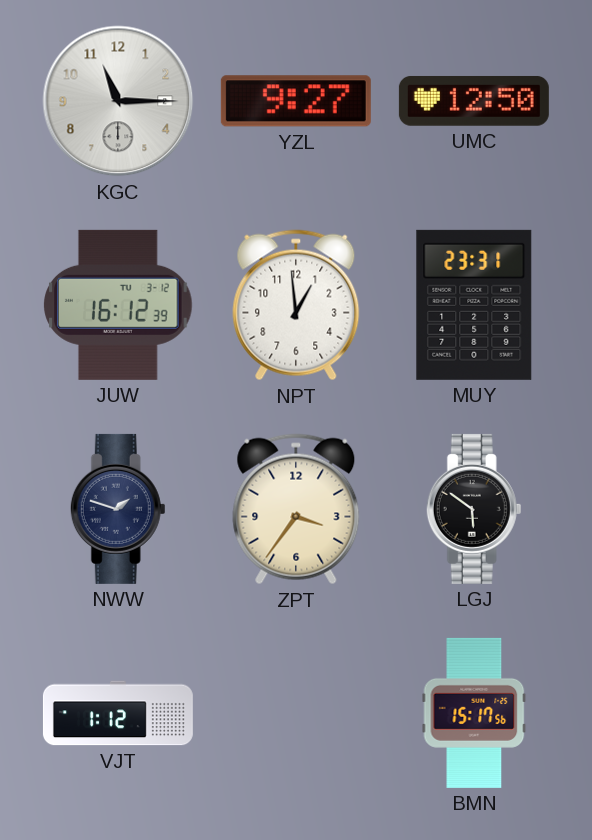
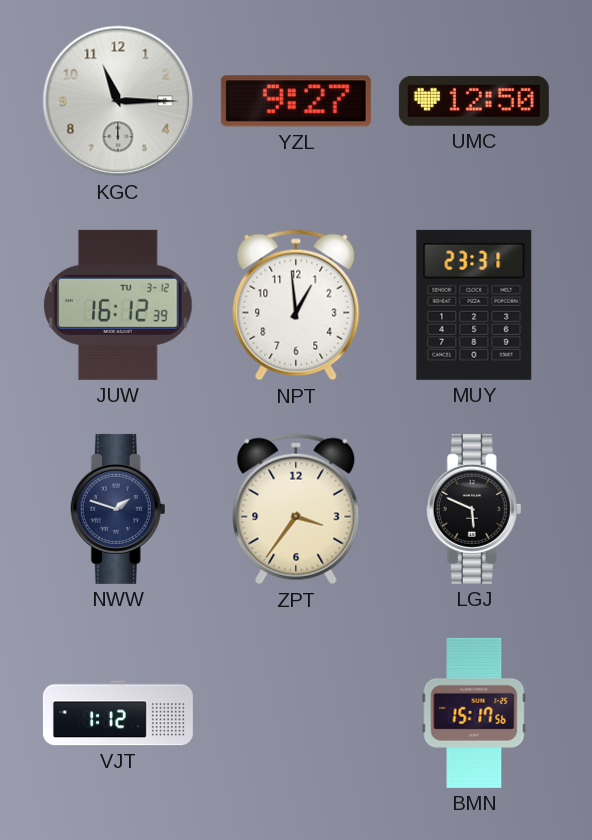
LGJ: 5:51 -> 5:49
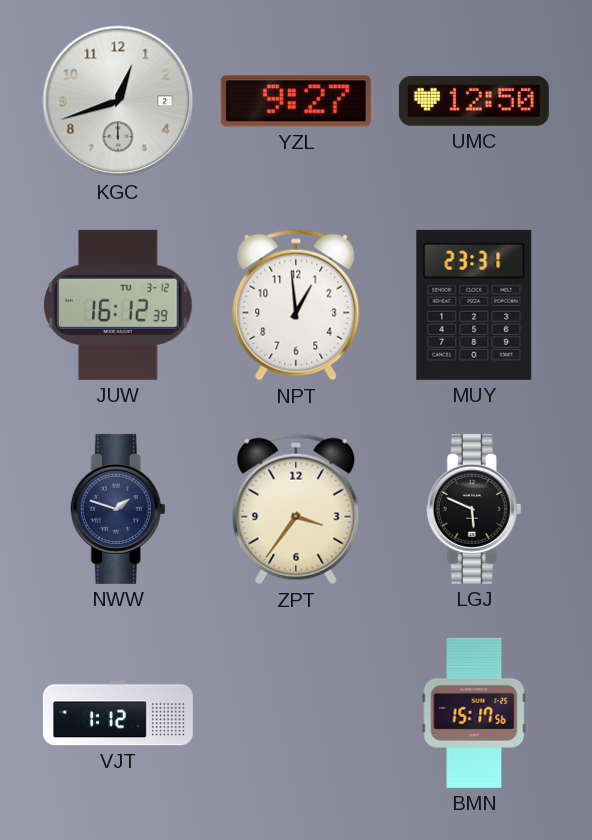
KGC: 11:15 -> 12:42
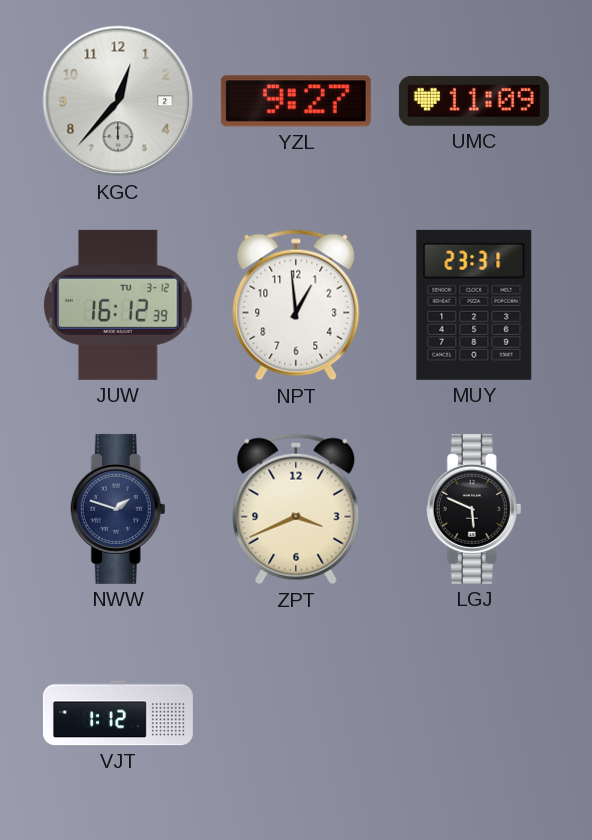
KGC: 12:42 -> 12:37
UMC: 12:50 -> 11:09
ZPT: 3:36 -> 3:41
BMN: 15:17 -> none
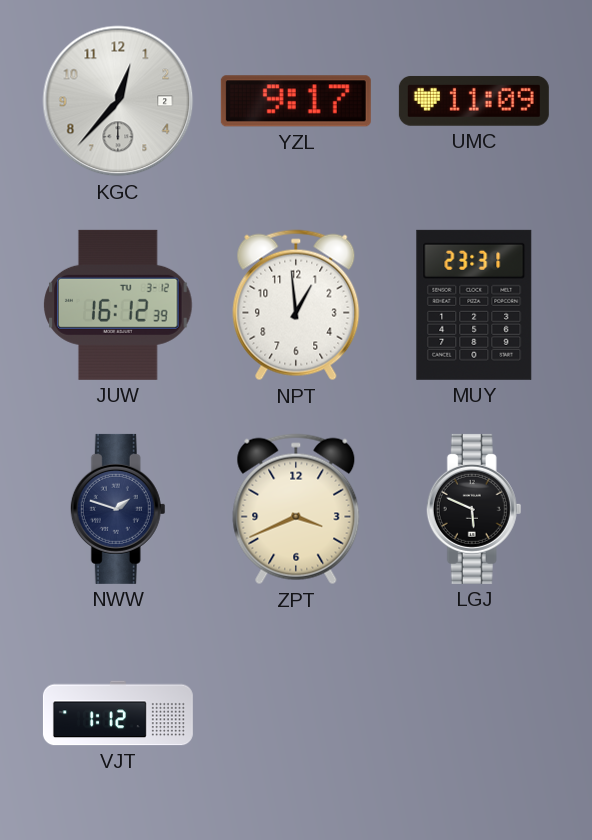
YZL: 9:27 -> 9:17
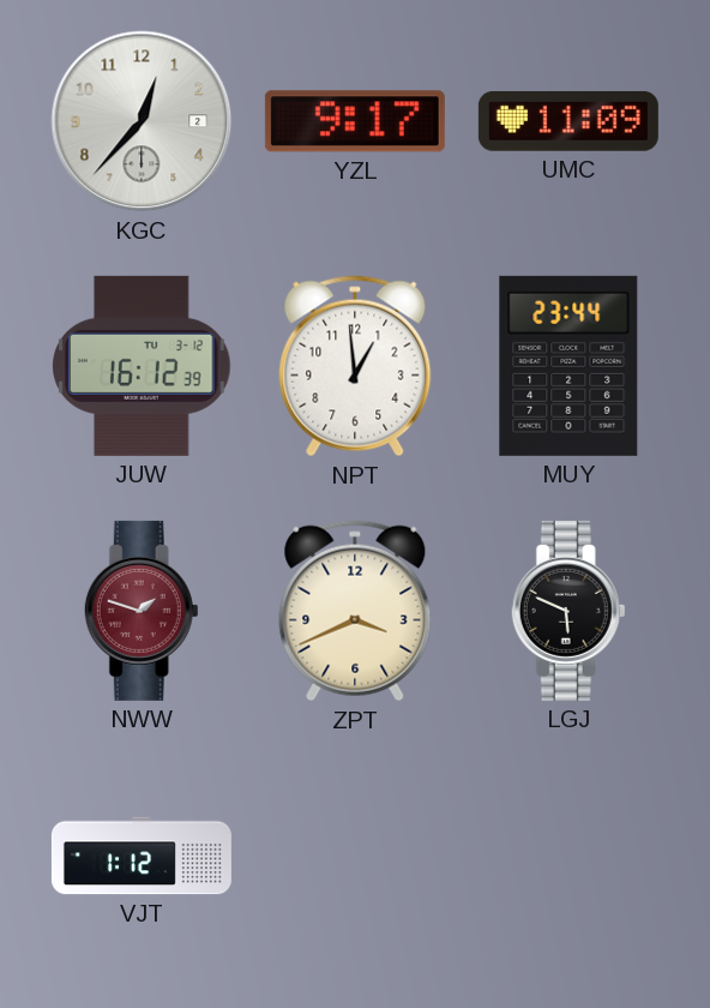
MUY: 23:31 -> 23:44
NWW dial: navy -> burgundy
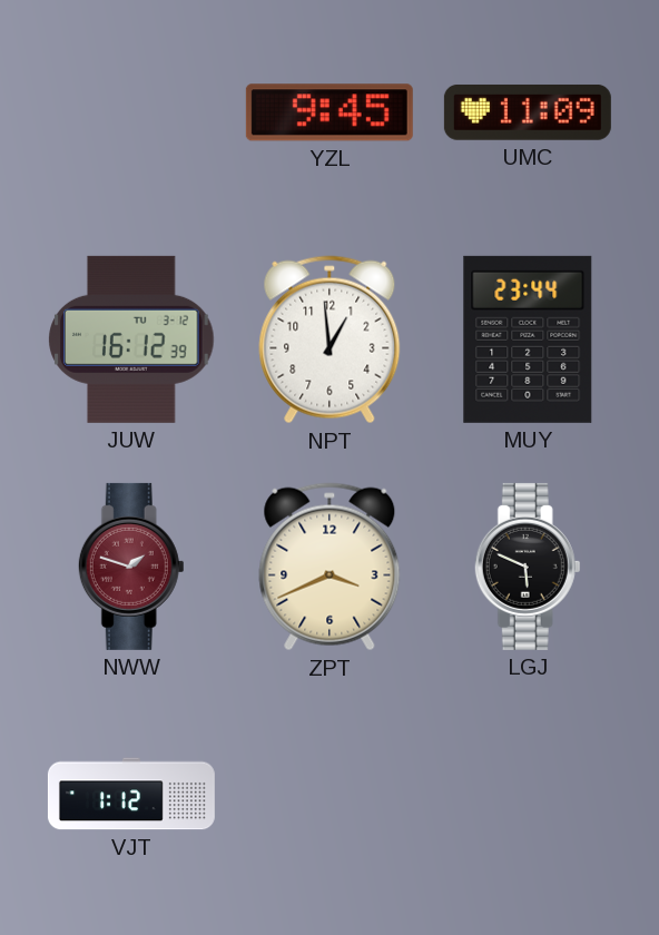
KGC: 12:37 -> none
YZL: 9:17 -> 9:45
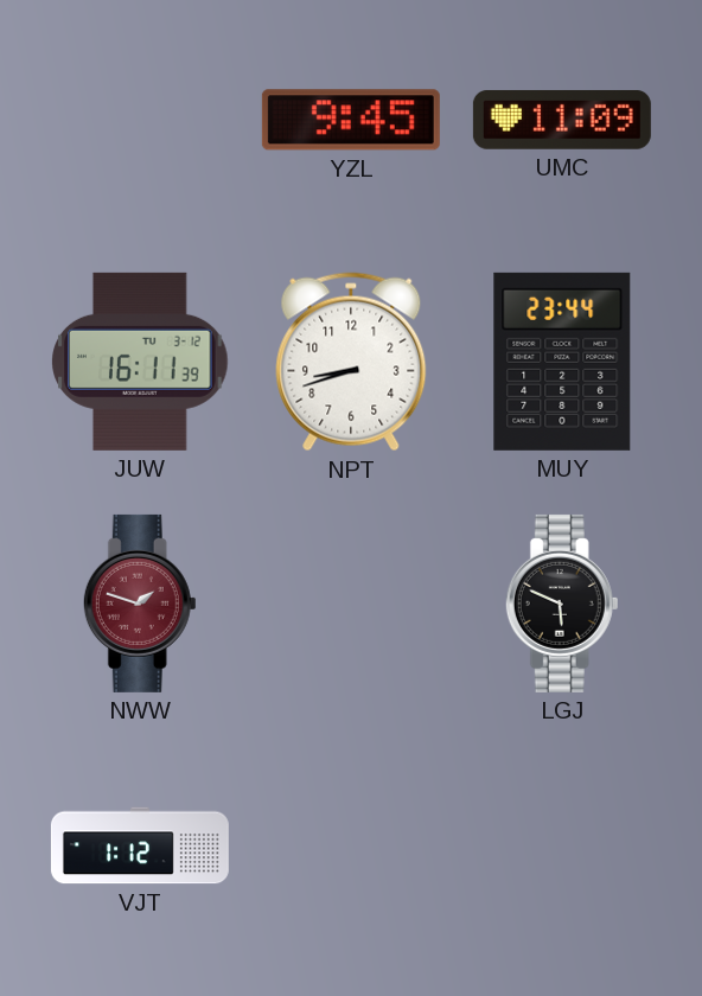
JUW: 16:12 -> 16:11
NPT: 12:59 -> 8:42
ZPT: 3:41 -> none
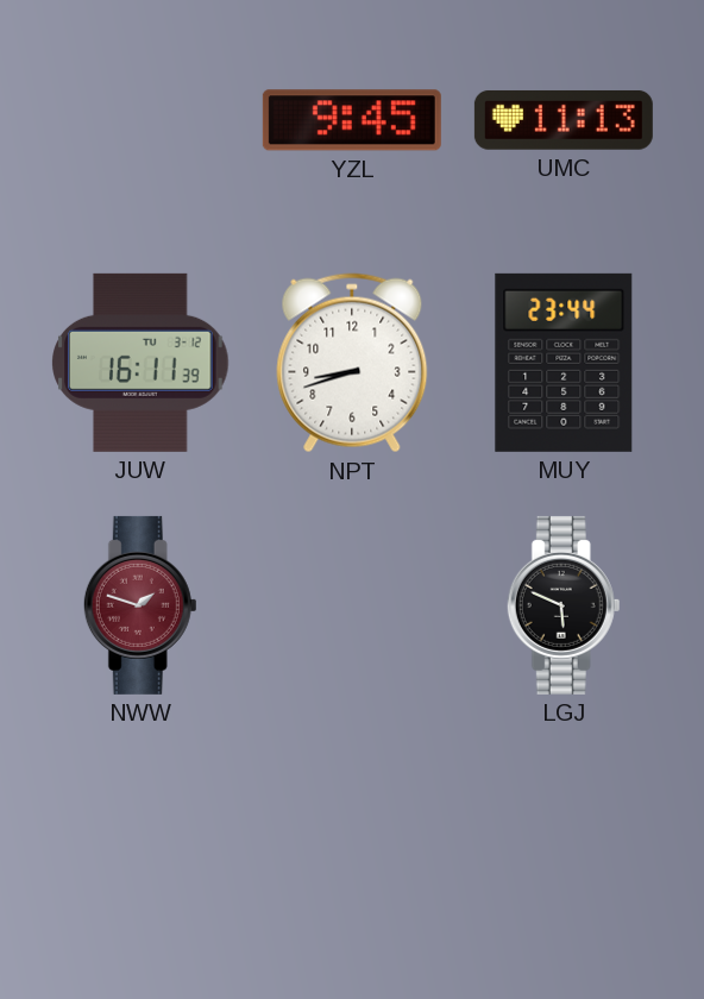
UMC: 11:09 -> 11:13
VJT: 1:12 -> none
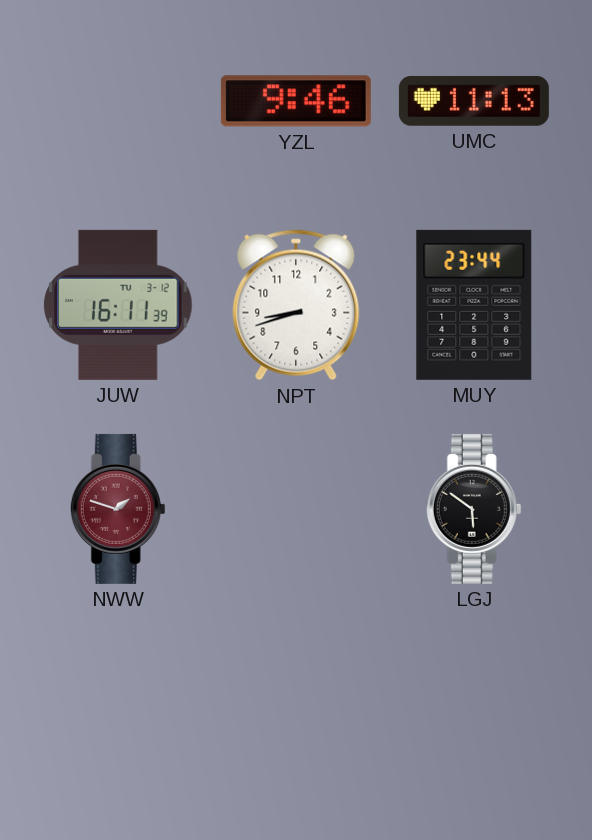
YZL: 9:45 -> 9:46
LGJ: 5:49 -> 5:51
